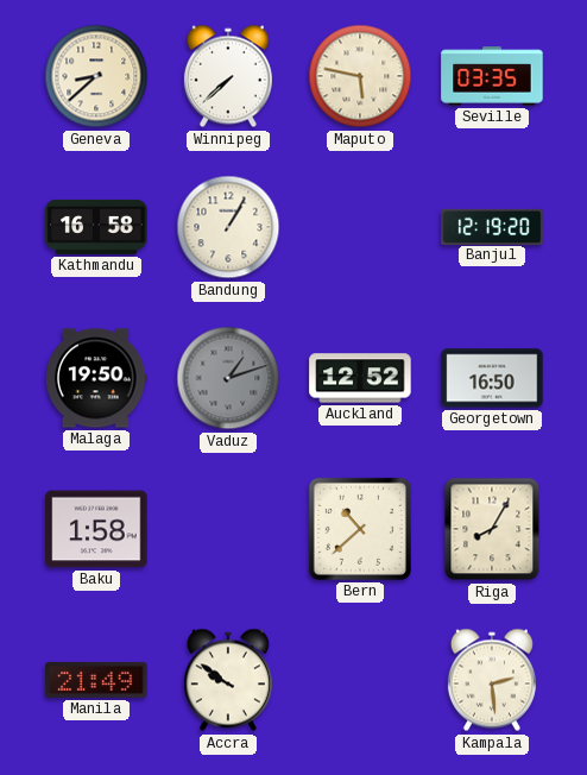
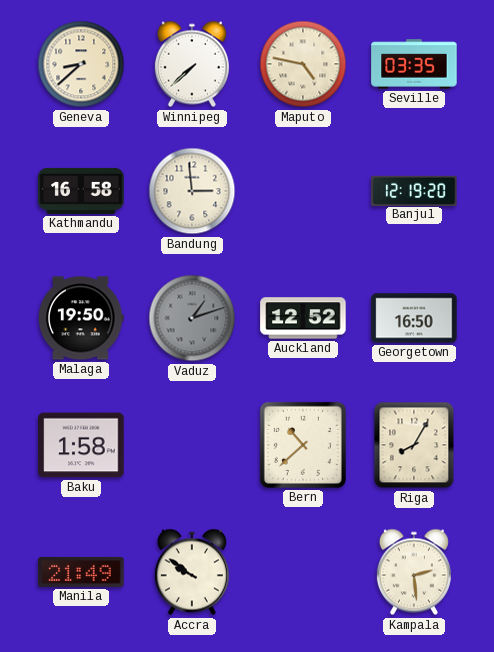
Maputo: 5:47 -> 4:47
Bandung: 1:05 -> 2:59
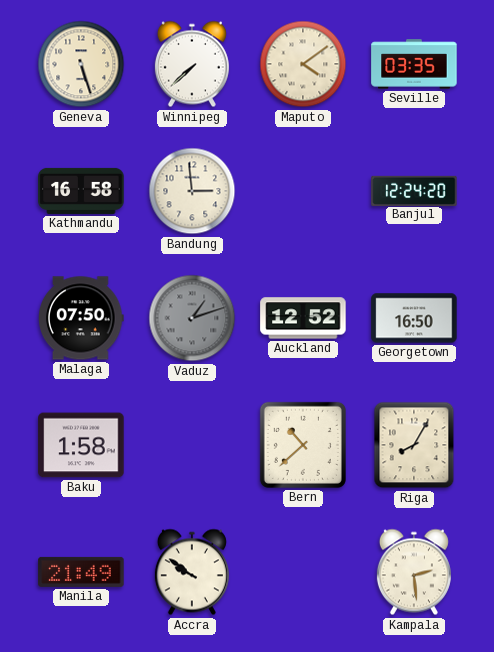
Geneva: 8:38 -> 5:27
Maputo: 4:47 -> 4:09
Banjul: 12:19 -> 12:24
Malaga: 19:50 -> 07:50
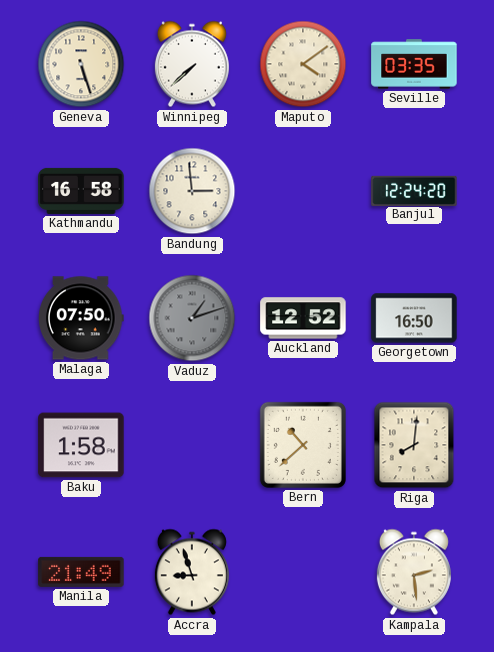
Riga: 8:05 -> 8:01
Accra: 9:51 -> 8:57
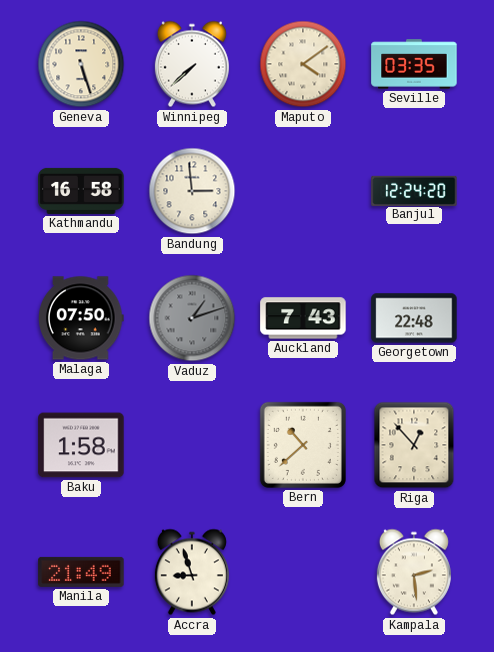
Auckland: 12:52 -> 7:43
Georgetown: 16:50 -> 22:48
Riga: 8:01 -> 12:53
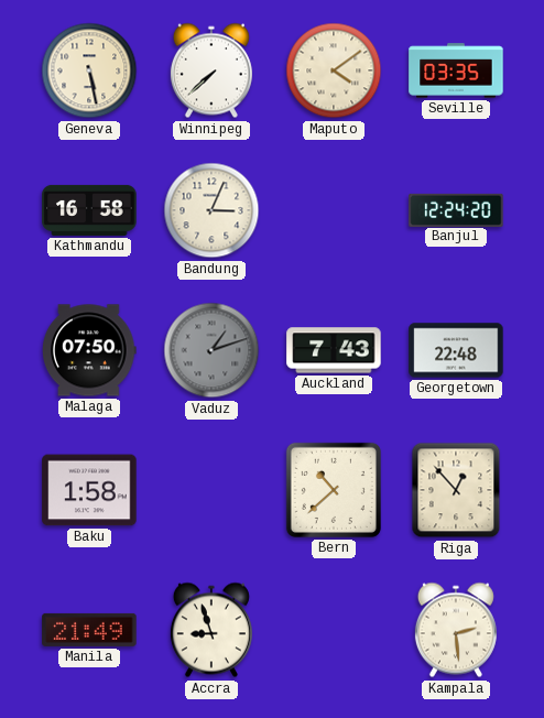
Geneva: 5:27 -> 5:28
Bandung: 2:59 -> 3:04
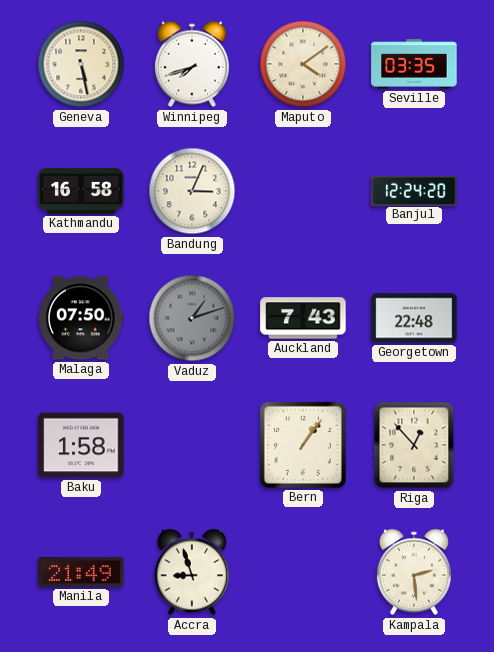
Winnipeg: 7:38 -> 7:42
Bern: 10:38 -> 1:06
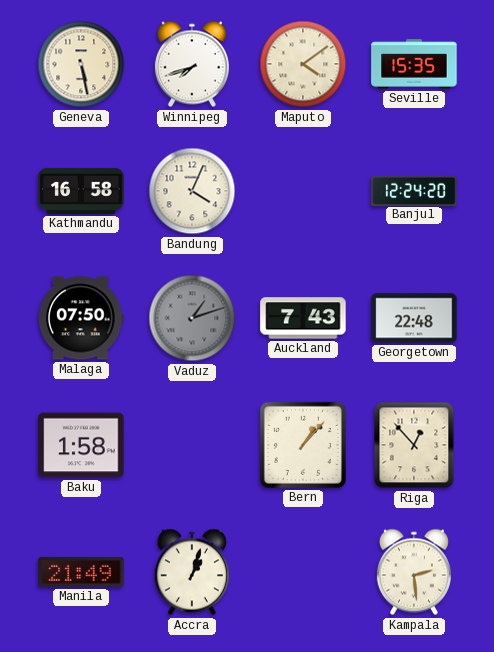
Seville: 03:35 -> 15:35
Bandung: 3:04 -> 4:04
Bern: 1:06 -> 1:07
Accra: 8:57 -> 1:03
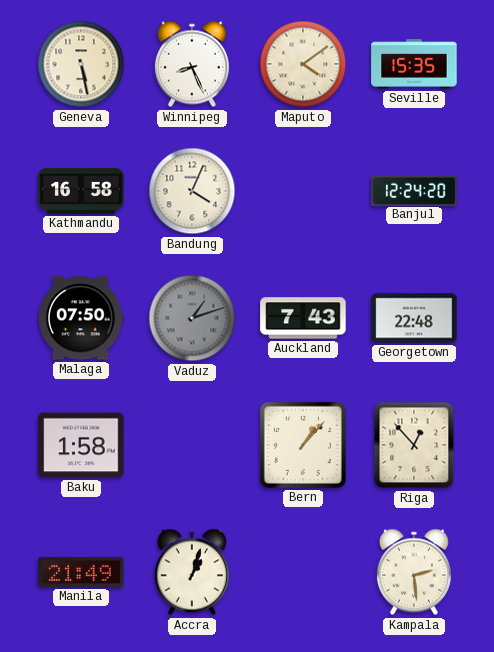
Winnipeg: 7:42 -> 8:26
